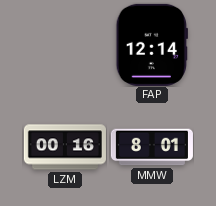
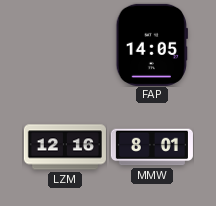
FAP: 12:14 -> 14:05
LZM: 00:16 -> 12:16
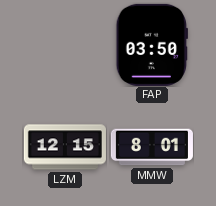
FAP: 14:05 -> 03:50
LZM: 12:16 -> 12:15
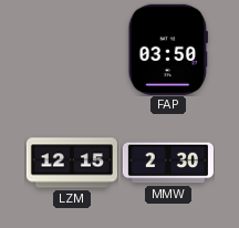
MMW: 8:01 -> 2:30
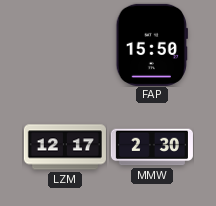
FAP: 03:50 -> 15:50
LZM: 12:15 -> 12:17
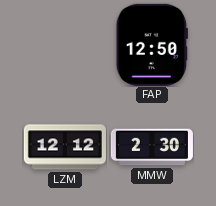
FAP: 15:50 -> 12:50
LZM: 12:17 -> 12:12
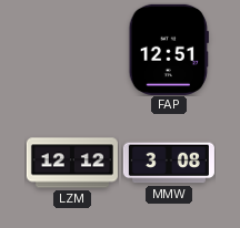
FAP: 12:50 -> 12:51
MMW: 2:30 -> 3:08
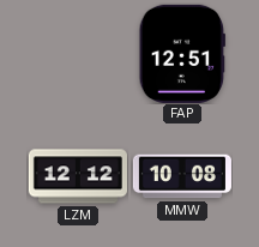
MMW: 3:08 -> 10:08
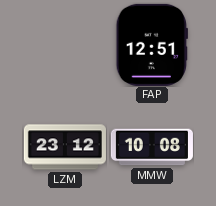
LZM: 12:12 -> 23:12
